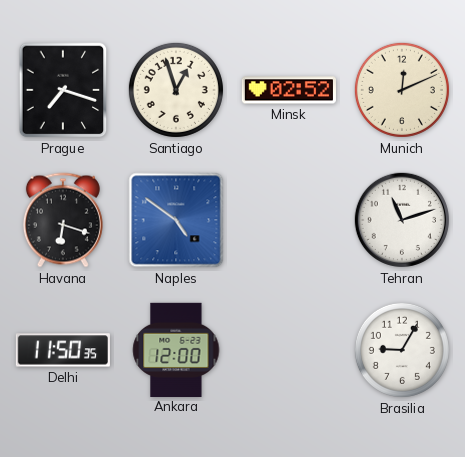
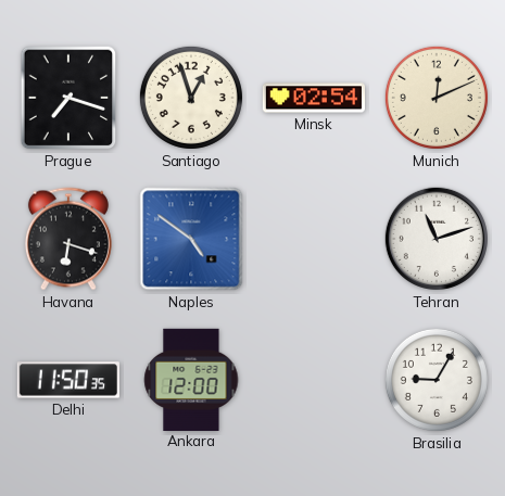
Minsk: 02:52 -> 02:54
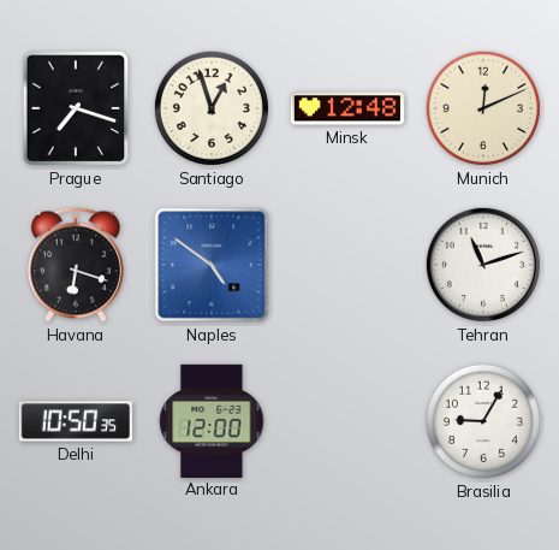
Minsk: 02:54 -> 12:48
Delhi: 11:50 -> 10:50
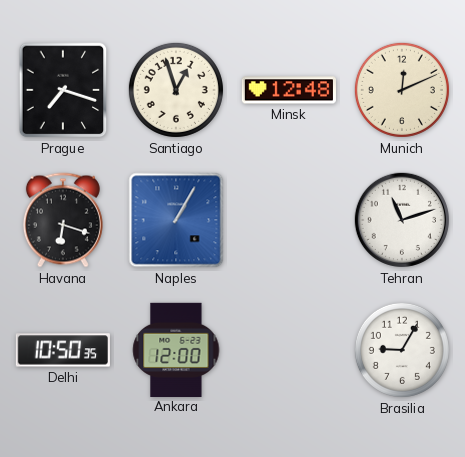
Naples: 4:51 -> 1:05
